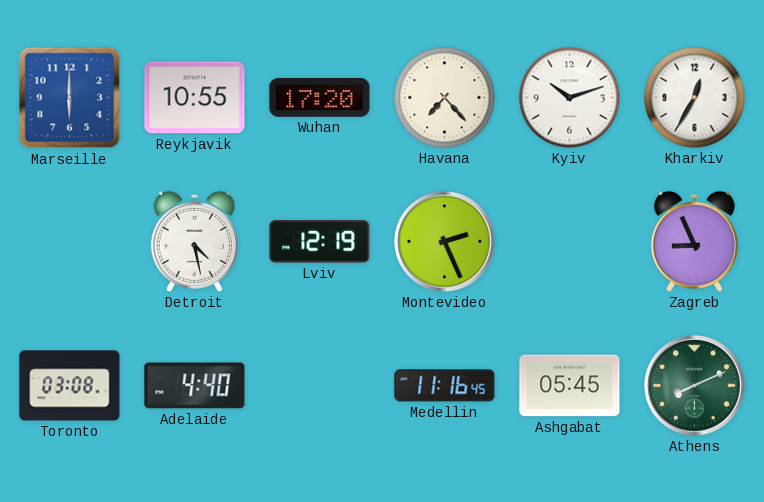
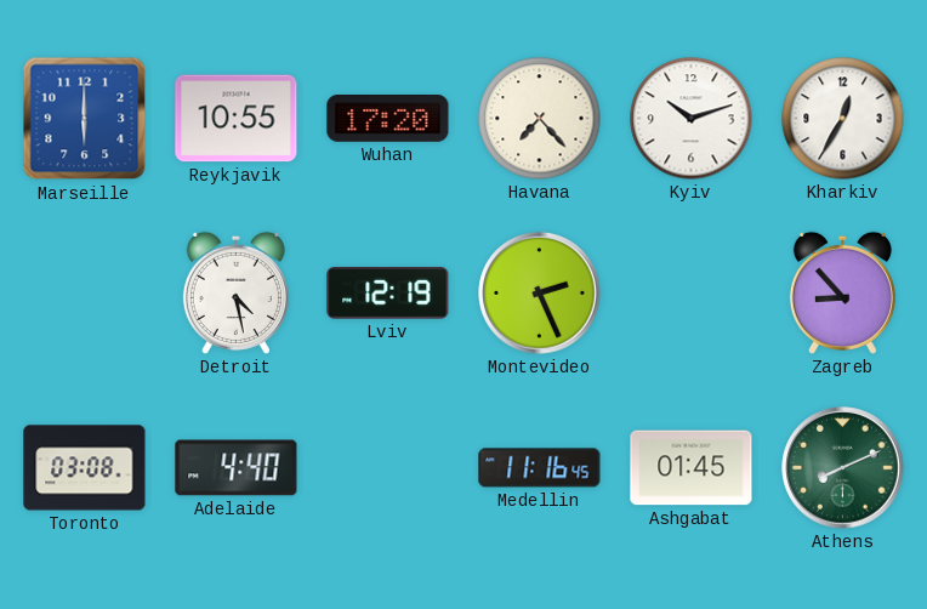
Zagreb: 8:56 -> 8:53
Ashgabat: 05:45 -> 01:45
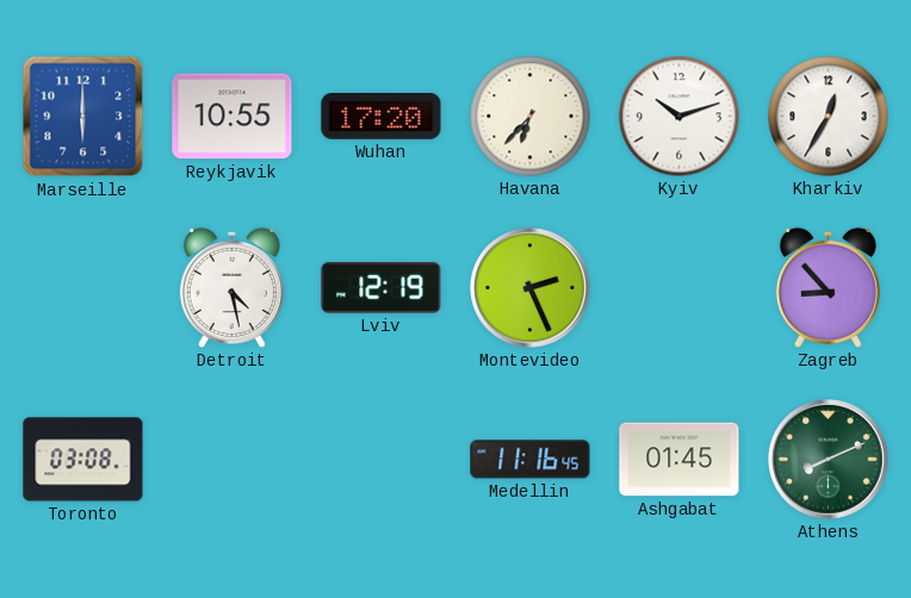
Havana: 7:23 -> 6:37
Adelaide: 4:40 -> none
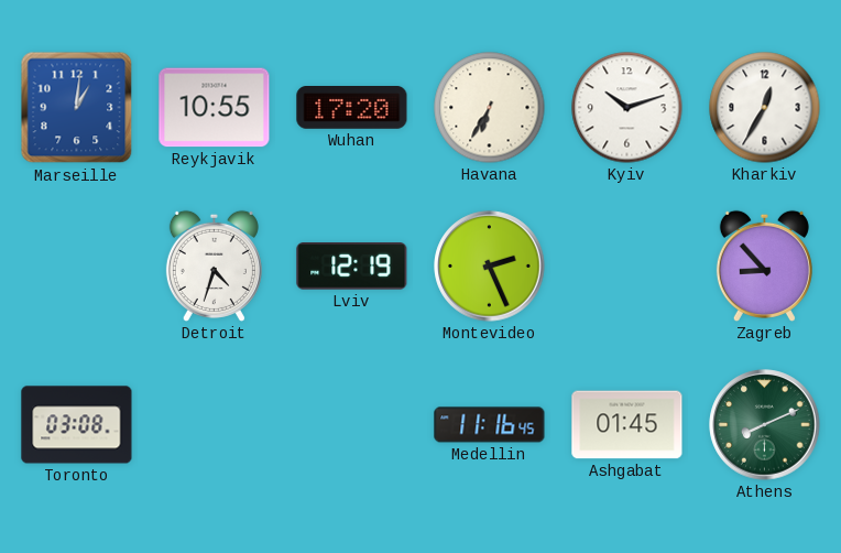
Marseille: 6:00 -> 1:01
Havana: 6:37 -> 6:35
Detroit: 4:28 -> 4:33
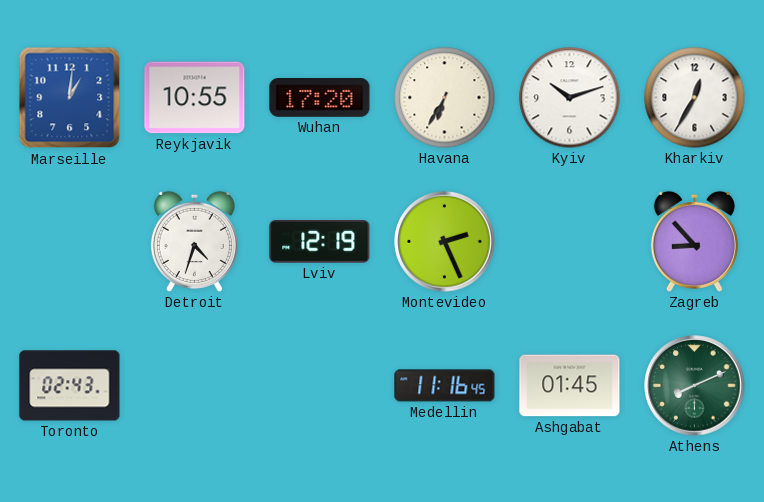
Toronto: 03:08 -> 02:43
